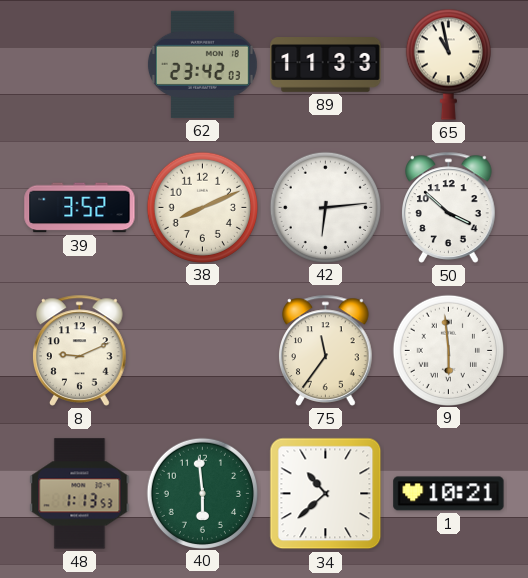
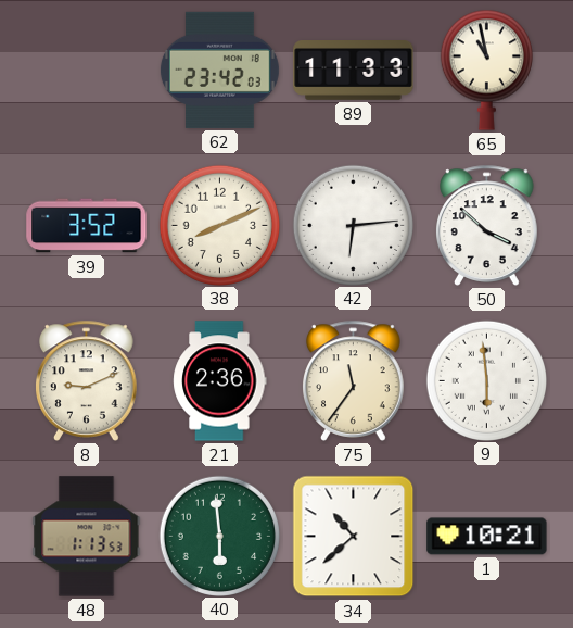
21: none -> 2:36
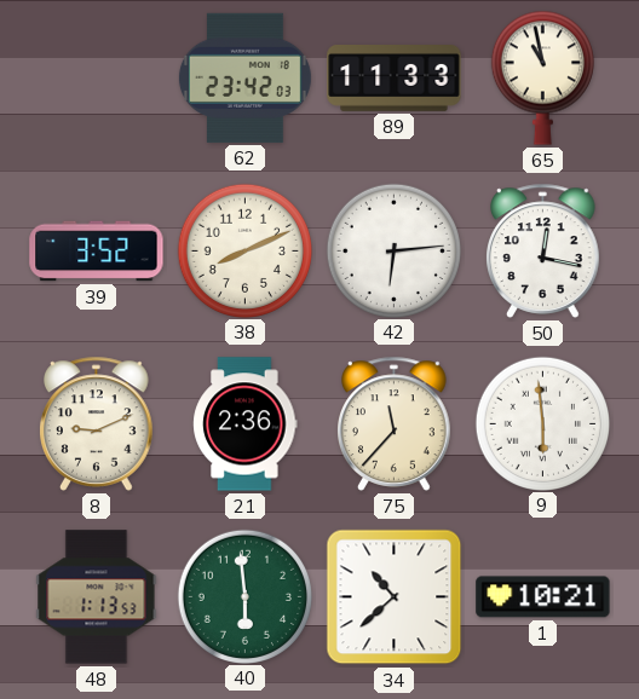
50: 3:52 -> 12:17
75: 11:36 -> 11:37
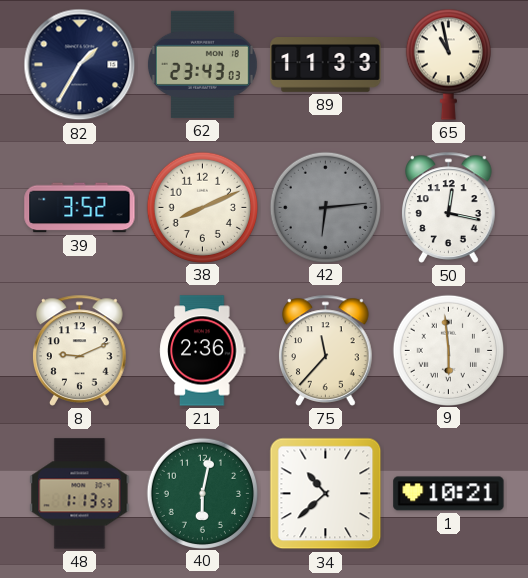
82: none -> 1:35
62: 23:42 -> 23:43
42 dial: white -> grey
40: 5:59 -> 6:02
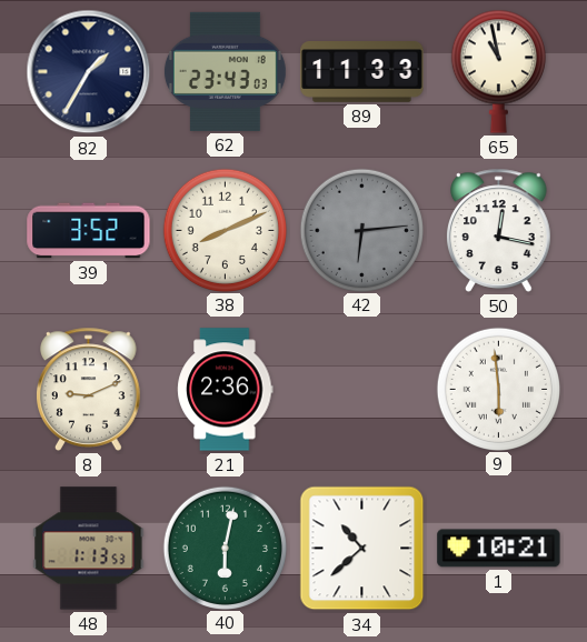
75: 11:37 -> none
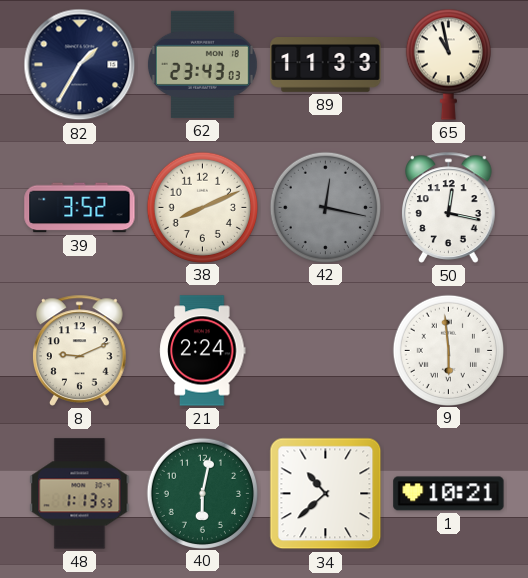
42: 6:14 -> 12:17
21: 2:36 -> 2:24
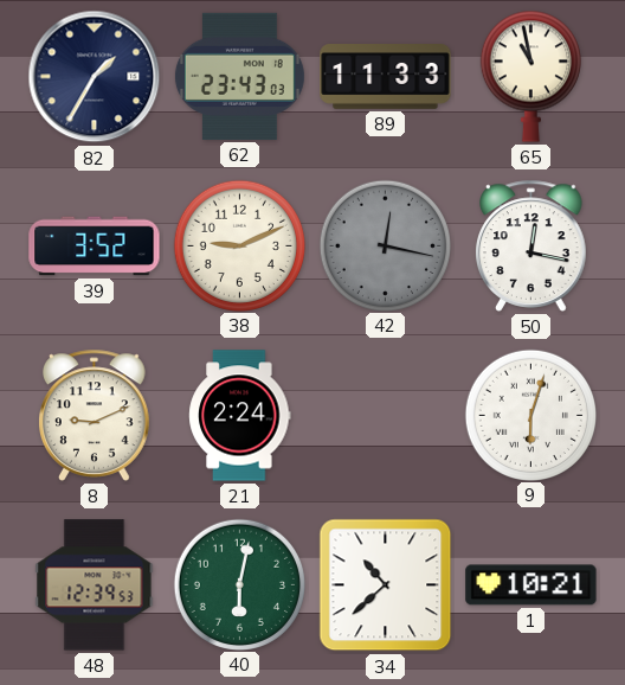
38: 8:11 -> 9:11
9: 5:59 -> 6:03
48: 1:13 -> 12:39
